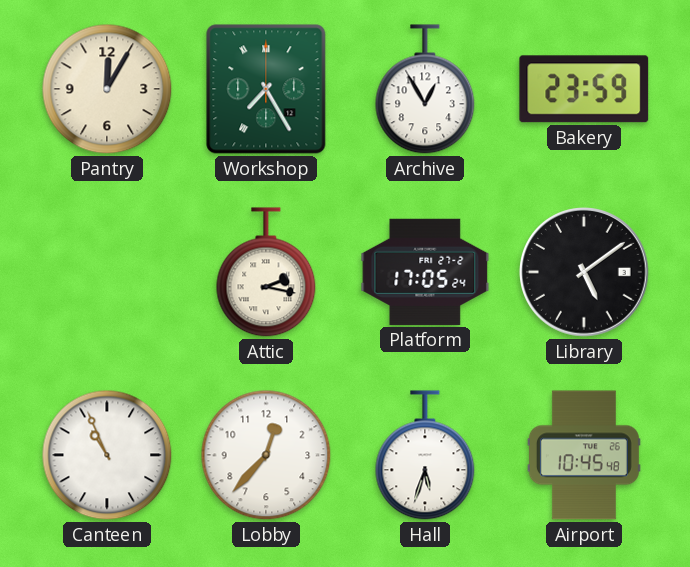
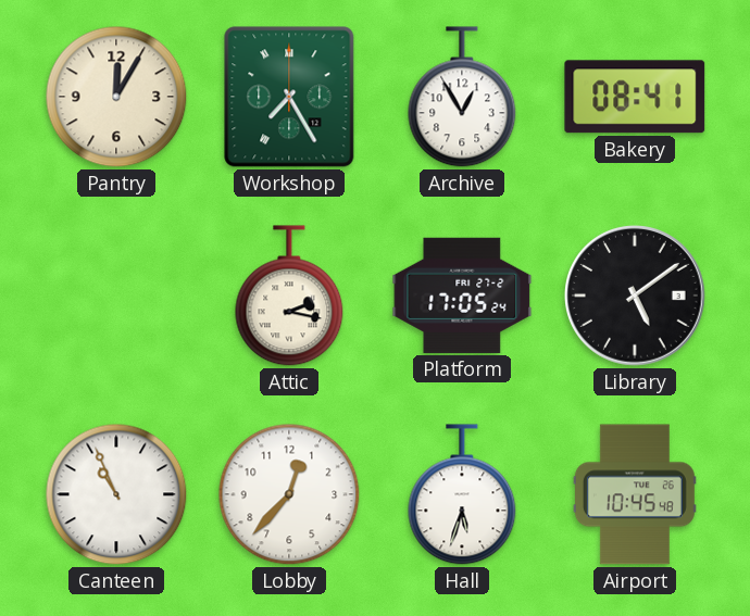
Bakery: 23:59 -> 08:41
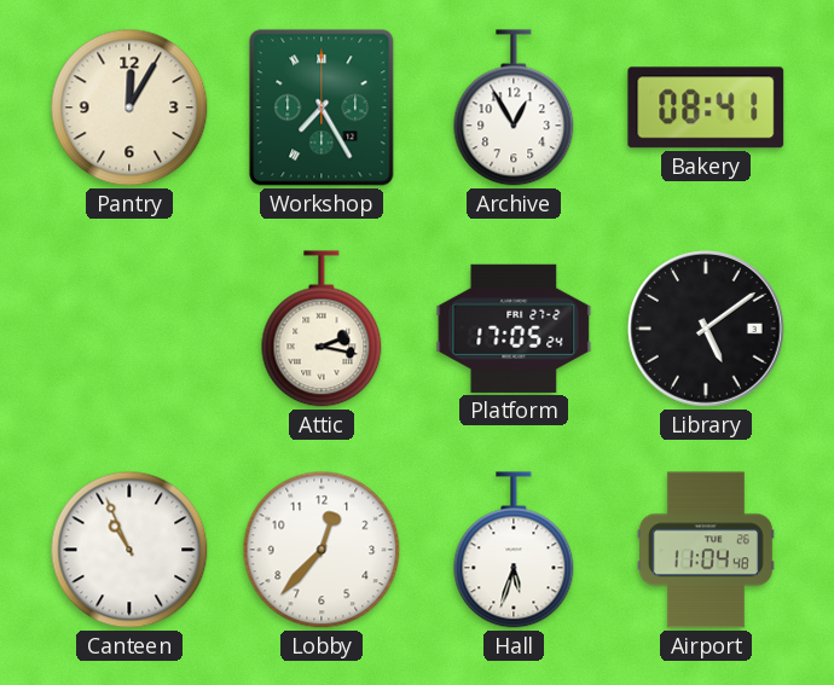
Airport: 10:45 -> 11:04
